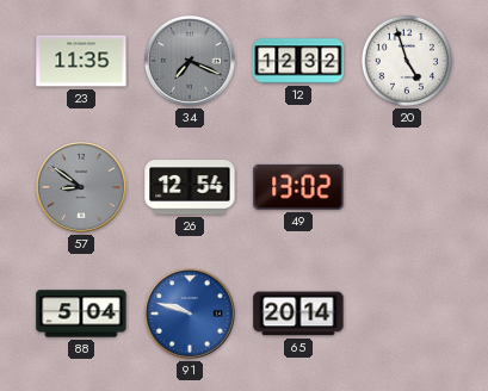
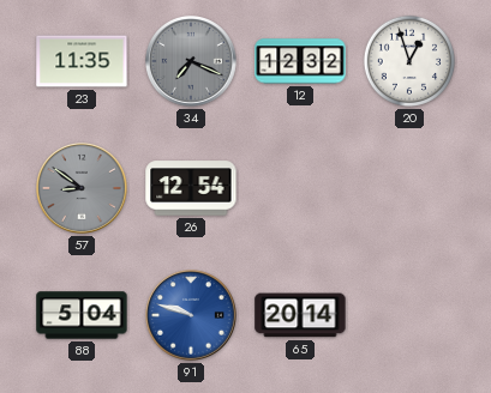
20: 4:57 -> 12:57
49: 13:02 -> none
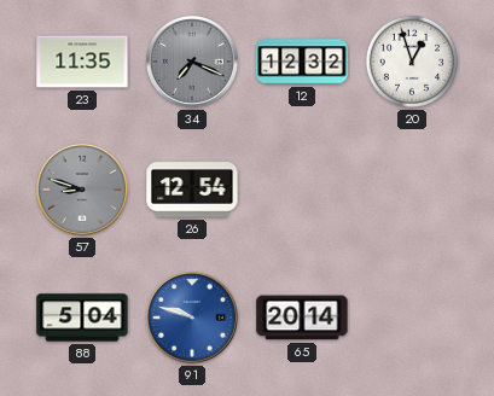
57: 8:51 -> 8:48
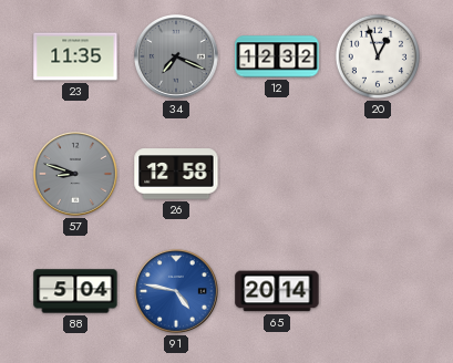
26: 12:54 -> 12:58
91: 9:48 -> 4:47
